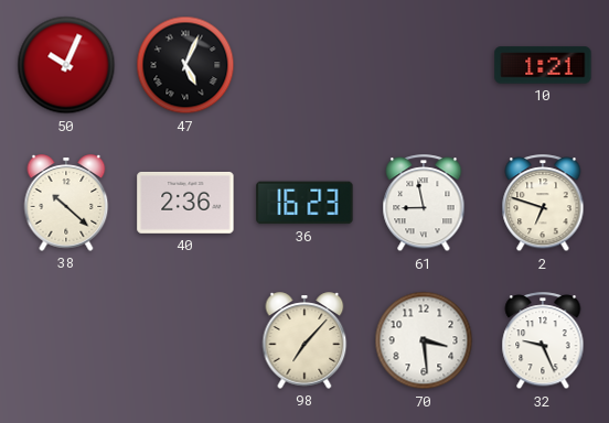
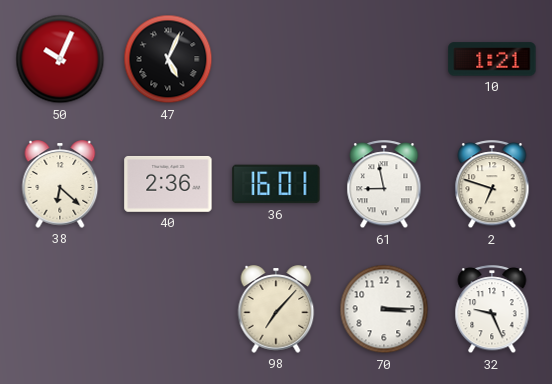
38: 10:22 -> 6:22
36: 16:23 -> 16:01
70: 3:29 -> 3:15
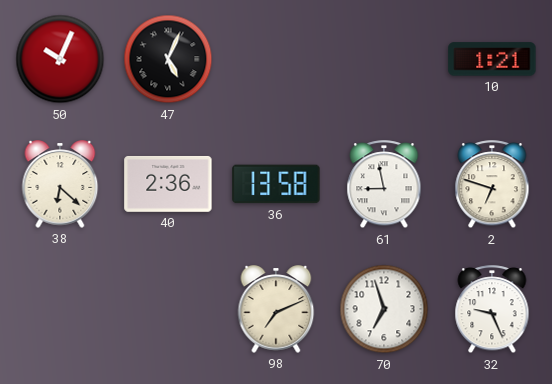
36: 16:01 -> 13:58
98: 7:07 -> 7:11
70: 3:15 -> 6:57
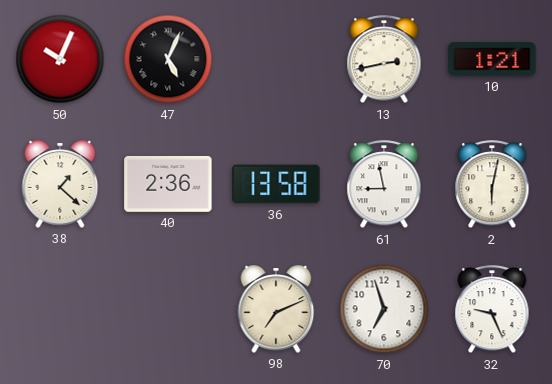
13: none -> 2:43
38: 6:22 -> 1:22
2: 6:48 -> 6:02
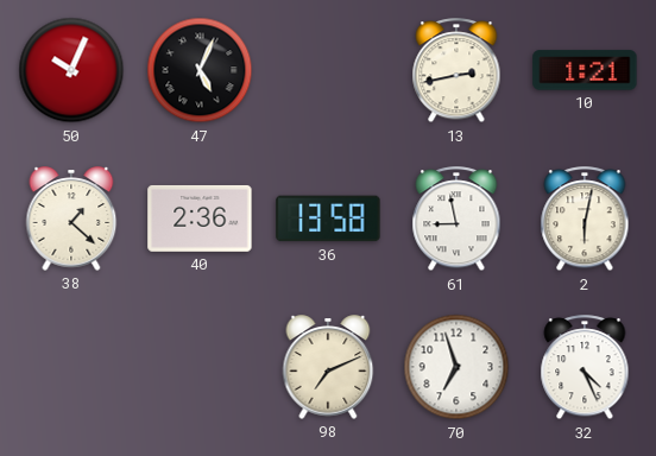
32: 9:26 -> 4:26
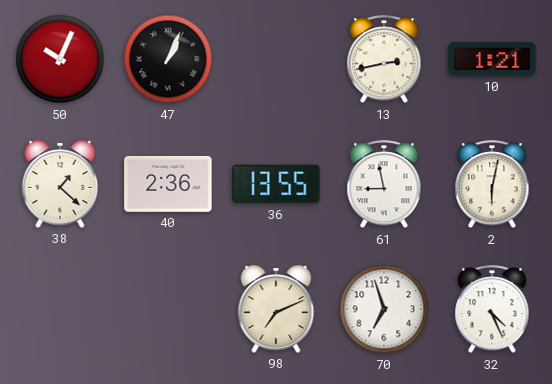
47: 5:04 -> 1:04
36: 13:58 -> 13:55
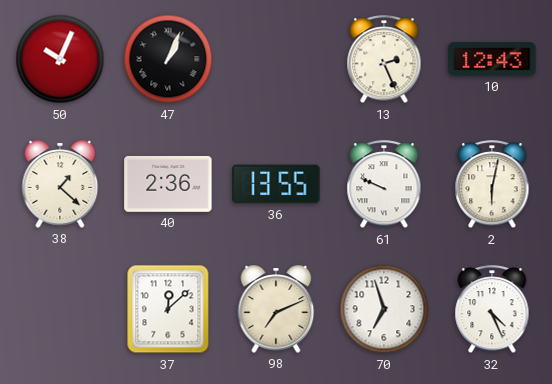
13: 2:43 -> 2:26
10: 1:21 -> 12:43
61: 8:58 -> 9:49
37: none -> 12:08
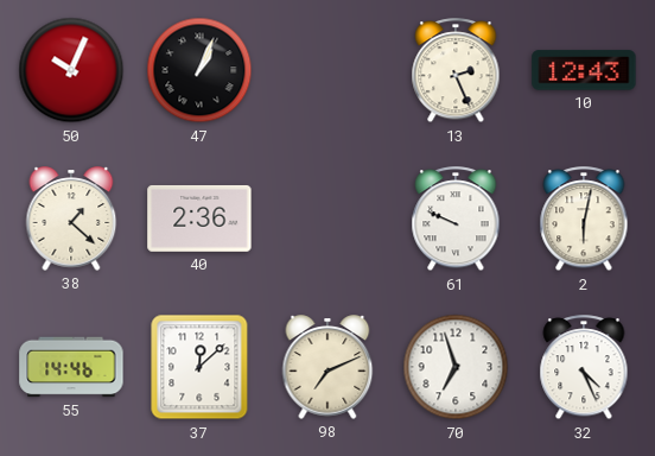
36: 13:55 -> none
55: none -> 14:46
